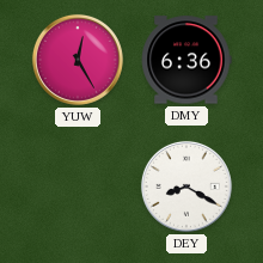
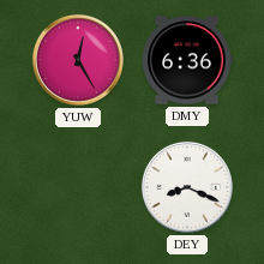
DEY: 8:20 -> 8:19
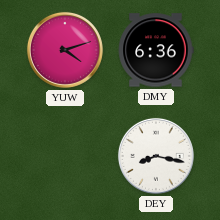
YUW: 12:25 -> 4:12
DEY: 8:19 -> 8:17
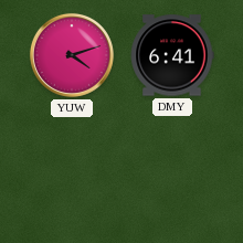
DMY: 6:36 -> 6:41
DEY: 8:17 -> none
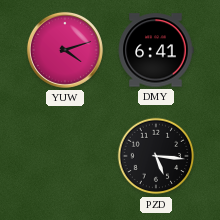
PZD: none -> 5:16
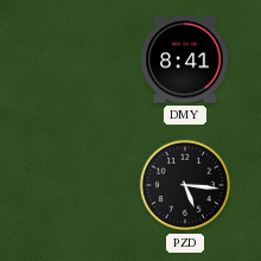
YUW: 4:12 -> none
DMY: 6:41 -> 8:41
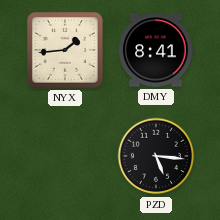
NYX: none -> 1:44
